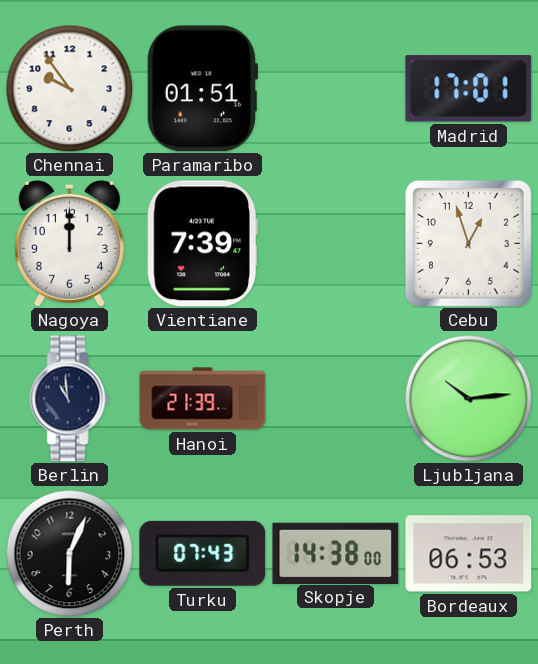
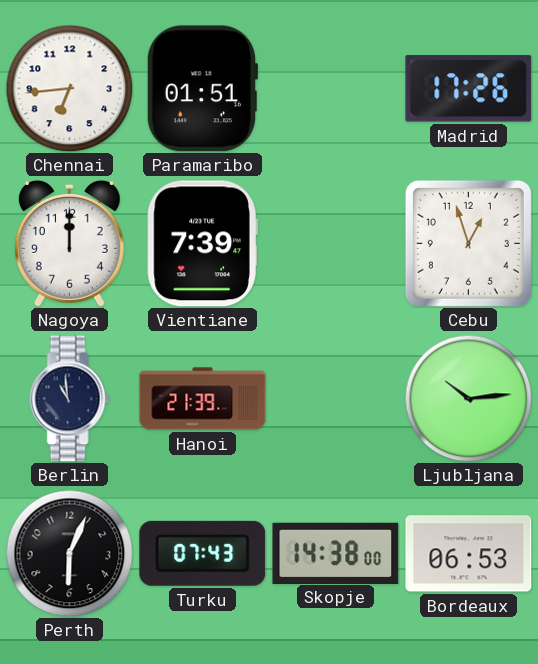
Chennai: 9:54 -> 6:44
Madrid: 17:01 -> 17:26
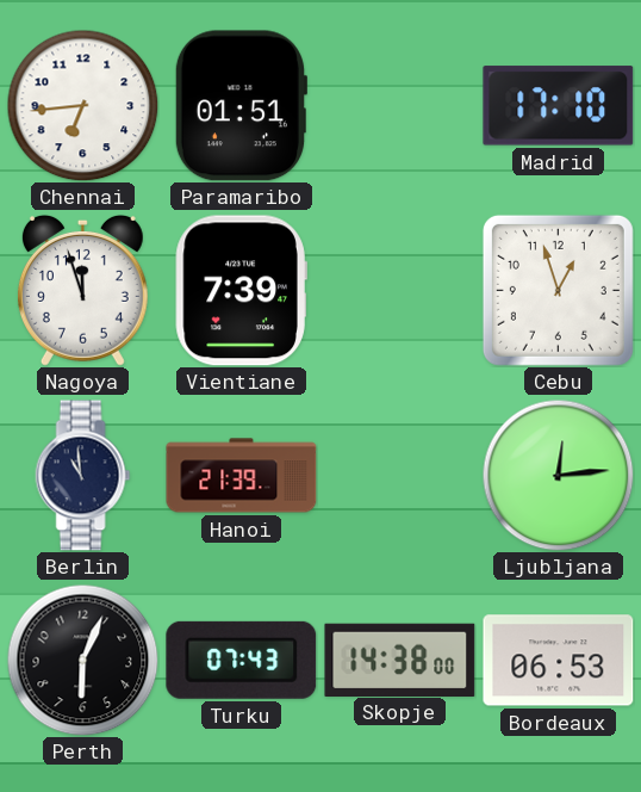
Madrid: 17:26 -> 17:10
Nagoya: 12:00 -> 11:57
Ljubljana: 10:14 -> 12:14
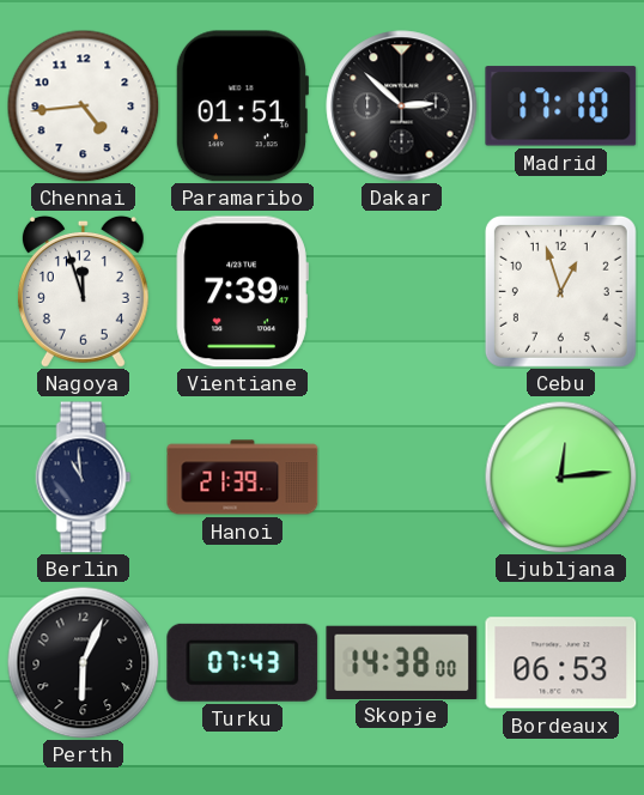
Chennai: 6:44 -> 4:44
Dakar: none -> 2:52
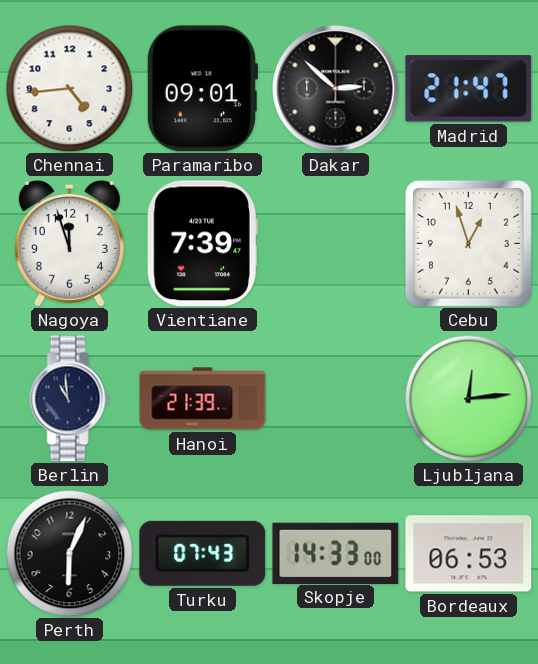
Paramaribo: 01:51 -> 09:01
Madrid: 17:10 -> 21:47
Skopje: 14:38 -> 14:33
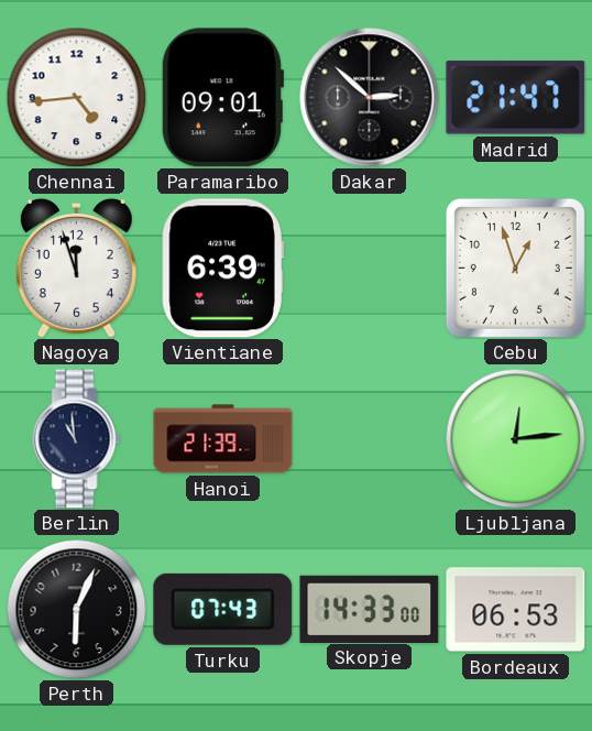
Vientiane: 7:39 -> 6:39
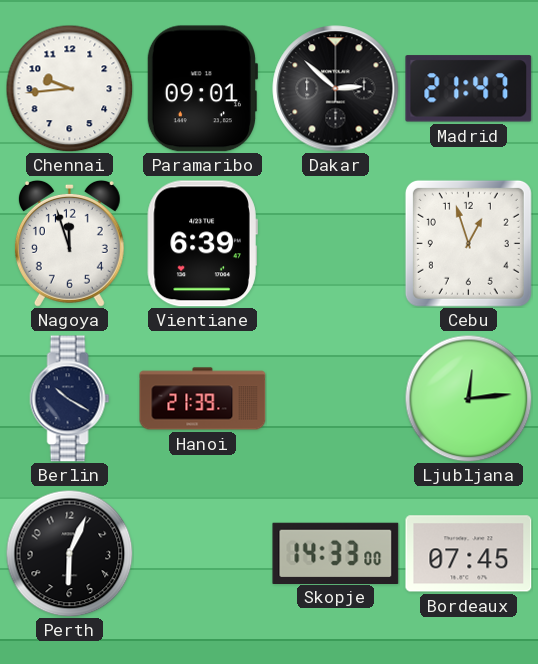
Chennai: 4:44 -> 9:44
Berlin: 10:59 -> 10:20
Turku: 07:43 -> none
Bordeaux: 06:53 -> 07:45
